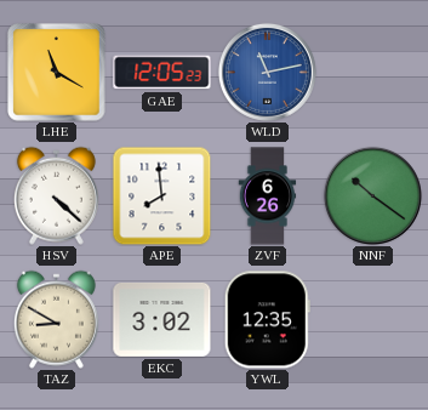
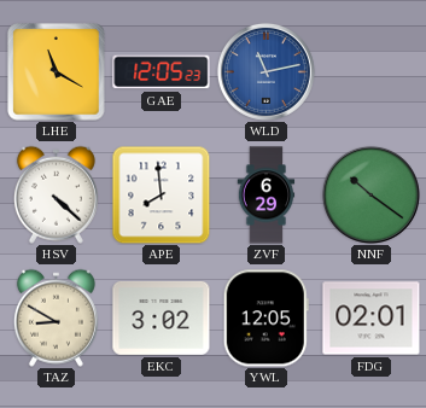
ZVF: 6:26 -> 6:29
YWL: 12:35 -> 12:05
FDG: none -> 02:01
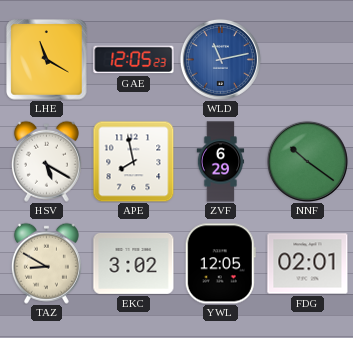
HSV: 4:22 -> 5:20
APE: 7:59 -> 7:58
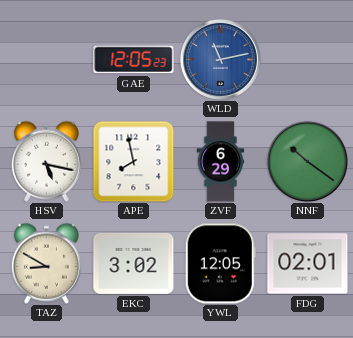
LHE: 11:20 -> none
HSV: 5:20 -> 5:17
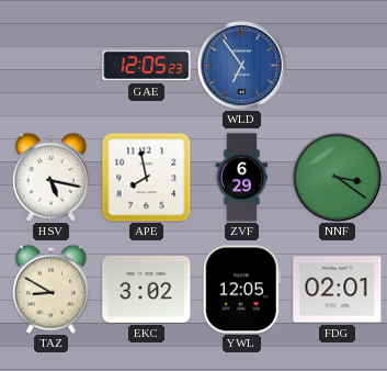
WLD: 11:13 -> 6:54
NNF: 10:21 -> 3:21
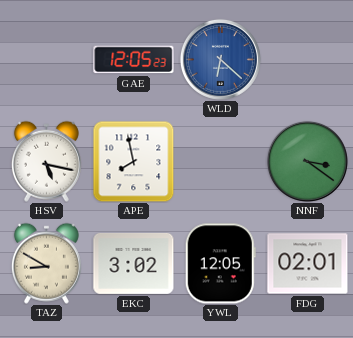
WLD: 6:54 -> 6:22
ZVF: 6:29 -> none
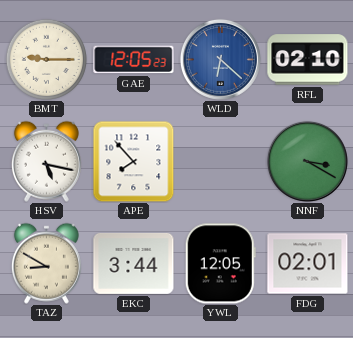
BMT: none -> 9:15
RFL: none -> 02:10
APE: 7:58 -> 7:53
NNF: 3:21 -> 3:20
EKC: 3:02 -> 3:44
